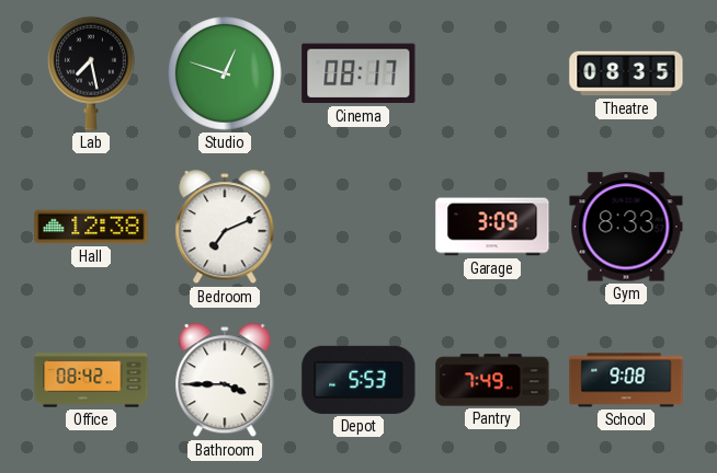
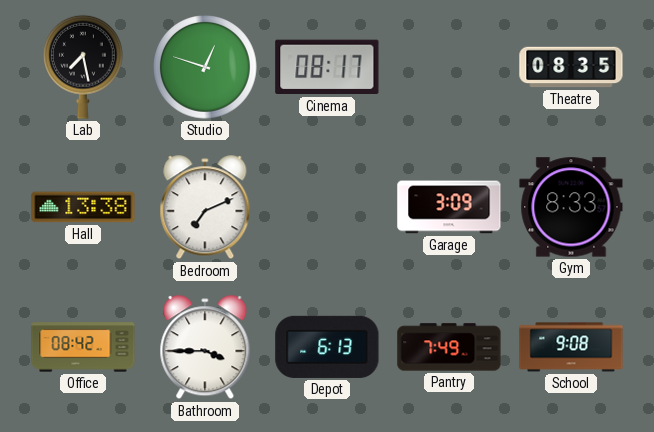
Hall: 12:38 -> 13:38
Depot: 5:53 -> 6:13
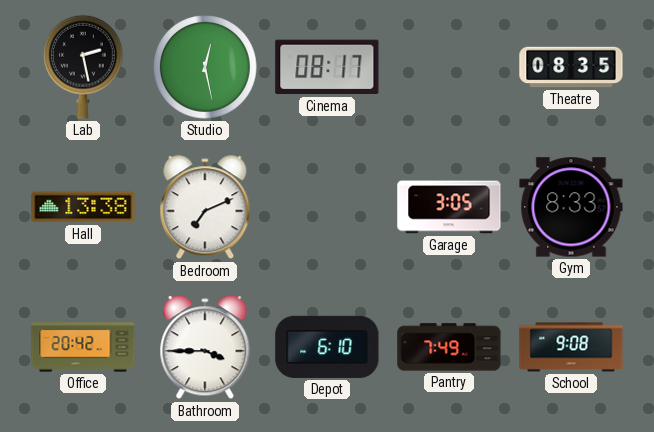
Lab: 7:28 -> 2:28
Studio: 12:48 -> 12:28
Garage: 3:09 -> 3:05
Office: 08:42 -> 20:42
Depot: 6:13 -> 6:10
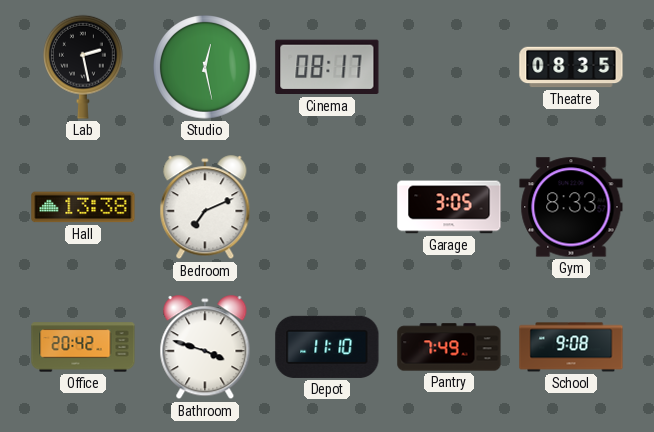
Bathroom: 3:45 -> 3:48
Depot: 6:10 -> 11:10
